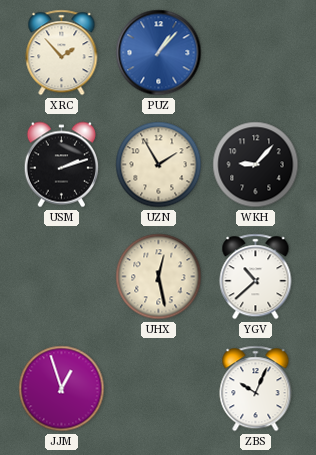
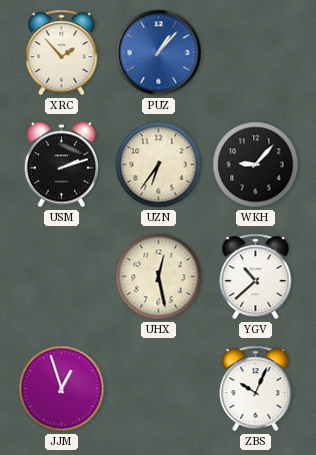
UZN: 1:55 -> 6:36
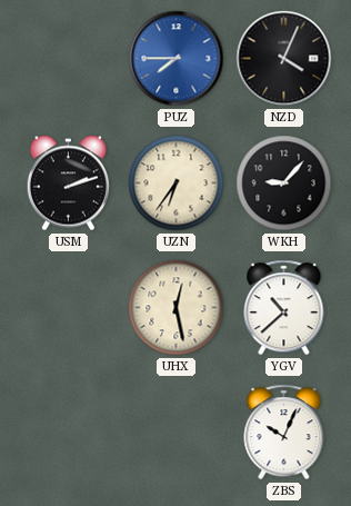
XRC: 1:53 -> none
PUZ: 1:07 -> 7:45
NZD: none -> 4:04
JJM: 12:57 -> none
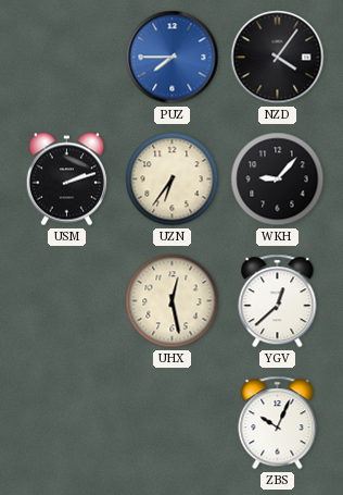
NZD: 4:04 -> 4:06
YGV: 10:38 -> 12:38
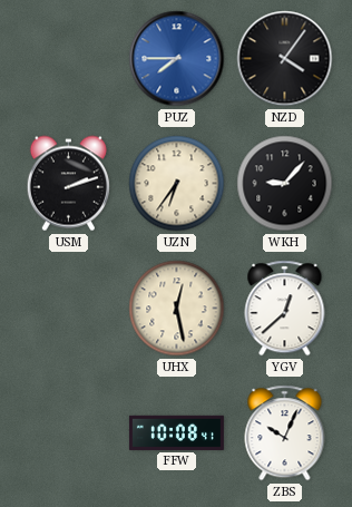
FFW: none -> 10:08
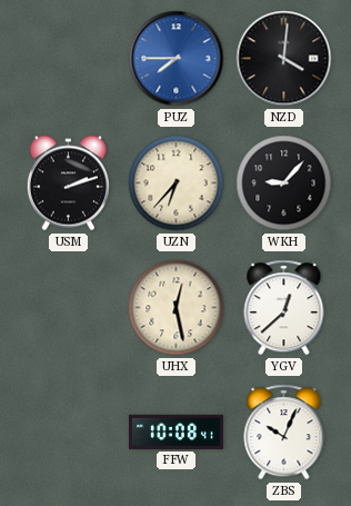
NZD: 4:06 -> 4:01
UZN: 6:36 -> 6:37
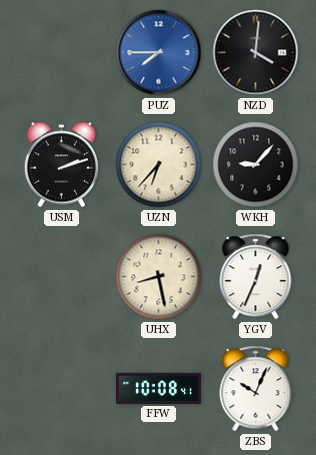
UHX: 12:28 -> 8:28
YGV: 12:38 -> 12:34
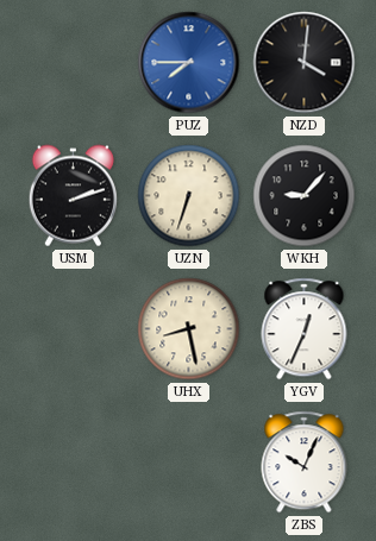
UZN: 6:37 -> 6:33
FFW: 10:08 -> none
